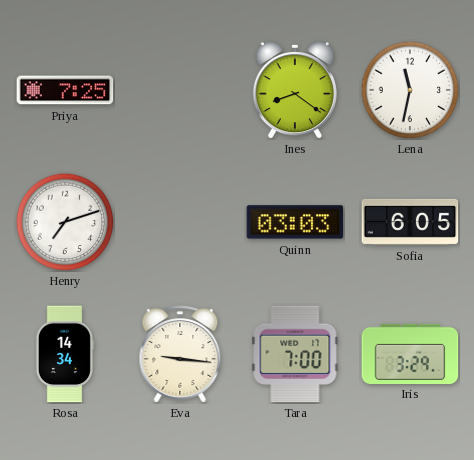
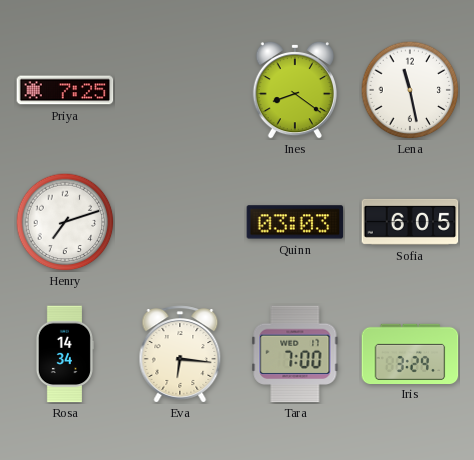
Lena: 11:32 -> 11:28
Eva: 9:16 -> 6:16
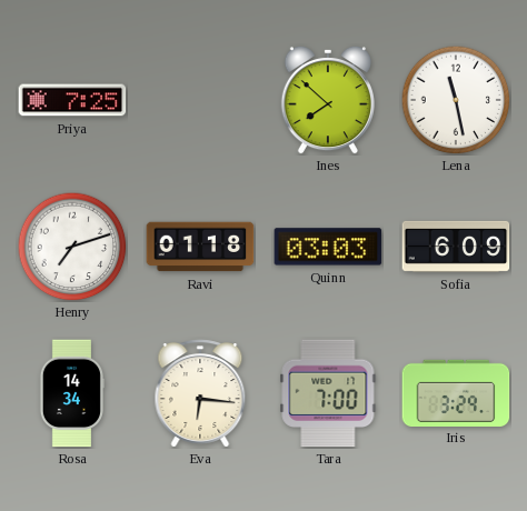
Ines: 8:21 -> 7:52
Ravi: none -> 01:18
Sofia: 6:05 -> 6:09
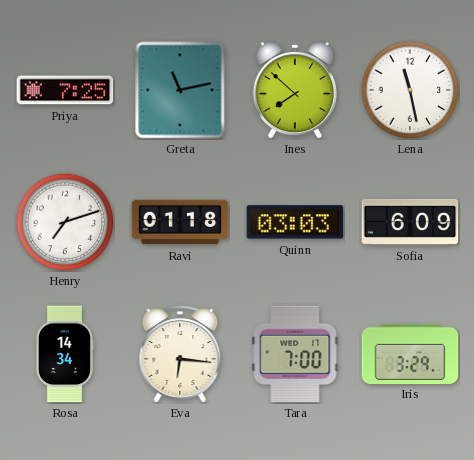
Greta: none -> 11:13
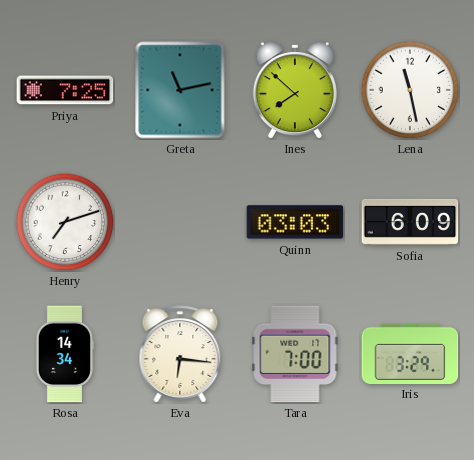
Ravi: 01:18 -> none
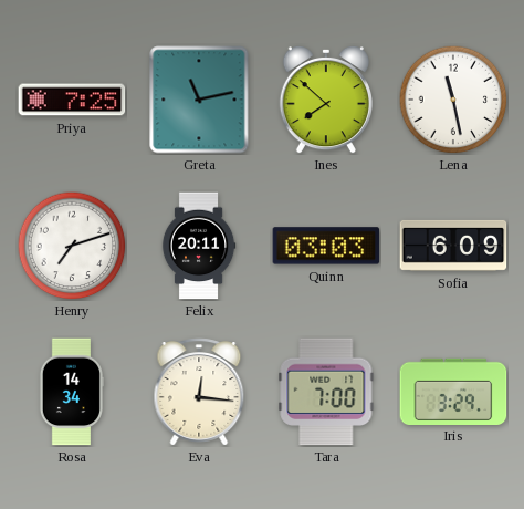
Felix: none -> 20:11
Eva: 6:16 -> 12:16
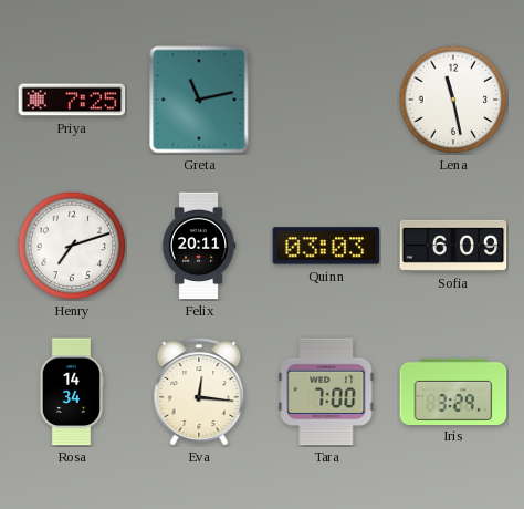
Ines: 7:52 -> none
